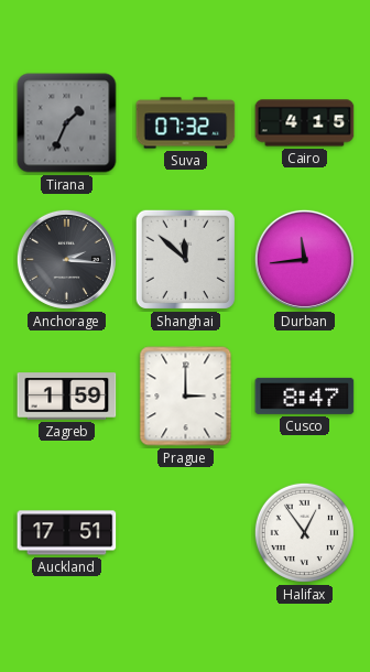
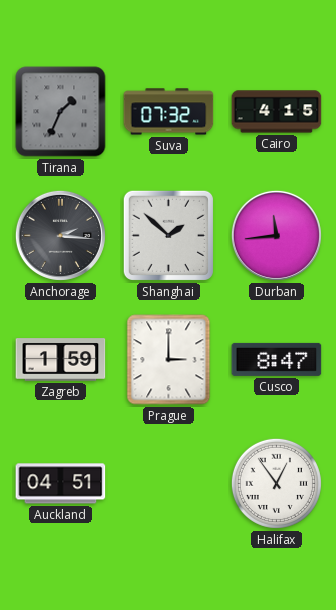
Shanghai: 11:52 -> 1:52
Auckland: 17:51 -> 04:51
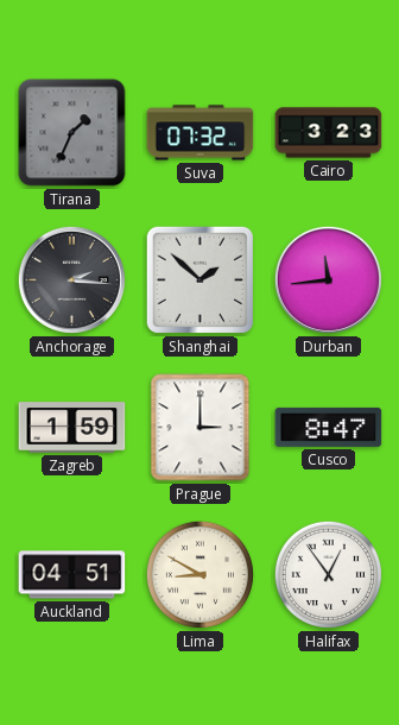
Cairo: 4:15 -> 3:23
Lima: none -> 8:50
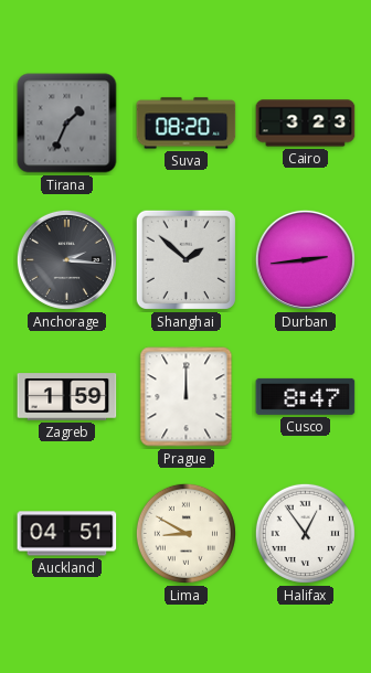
Suva: 07:32 -> 08:20
Durban: 11:44 -> 2:44
Prague: 3:00 -> 12:00
